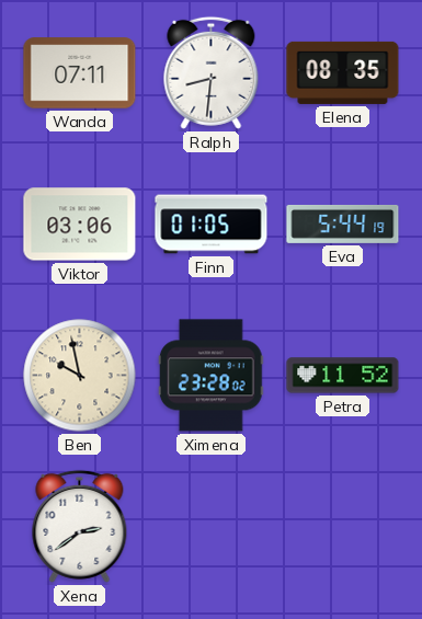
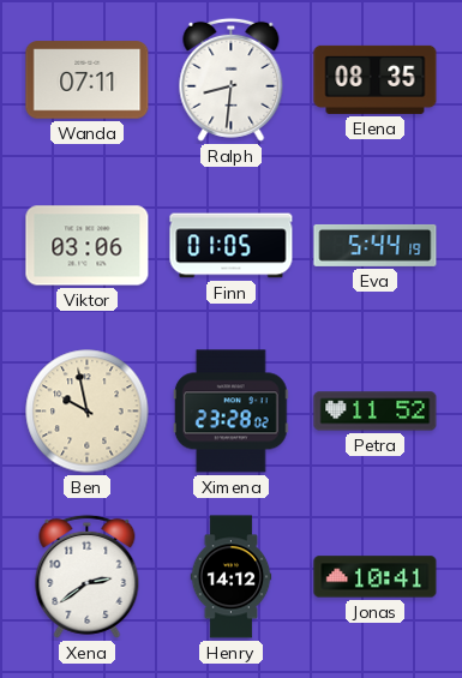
Henry: none -> 14:12
Jonas: none -> 10:41
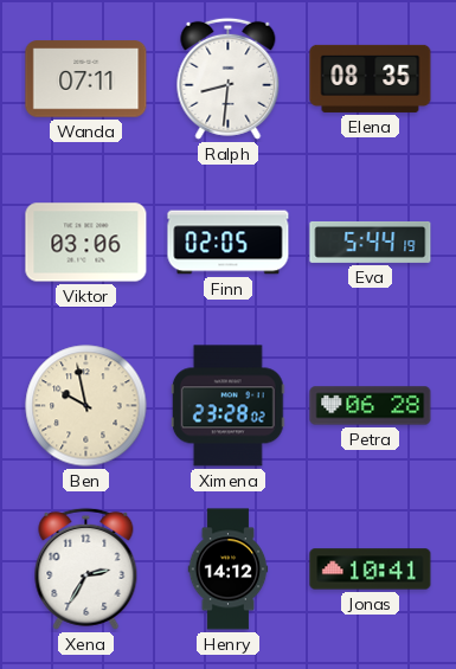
Finn: 01:05 -> 02:05
Petra: 11:52 -> 06:28
Xena: 2:39 -> 2:35
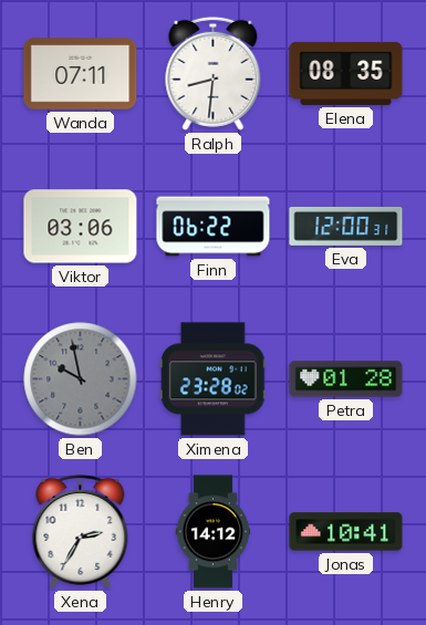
Finn: 02:05 -> 06:22
Eva: 5:44 -> 12:00
Ben dial: cream -> grey
Petra: 06:28 -> 01:28
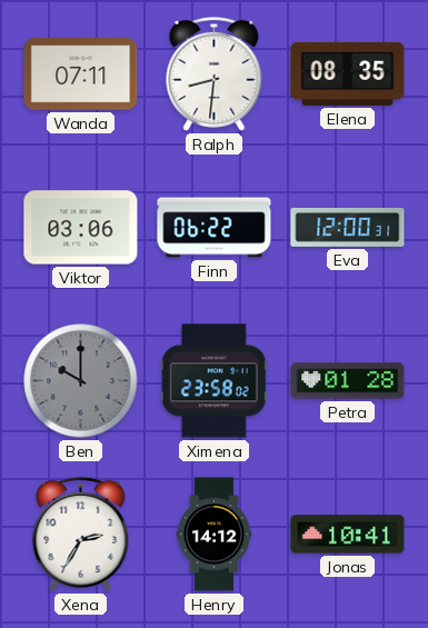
Ben: 9:58 -> 10:00
Ximena: 23:28 -> 23:58
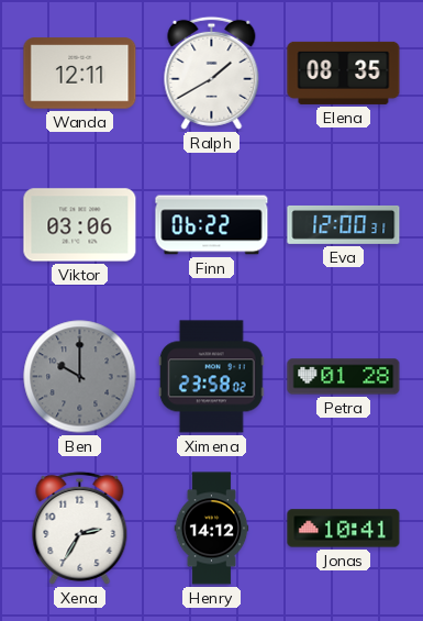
Wanda: 07:11 -> 12:11
Ralph: 8:31 -> 1:40
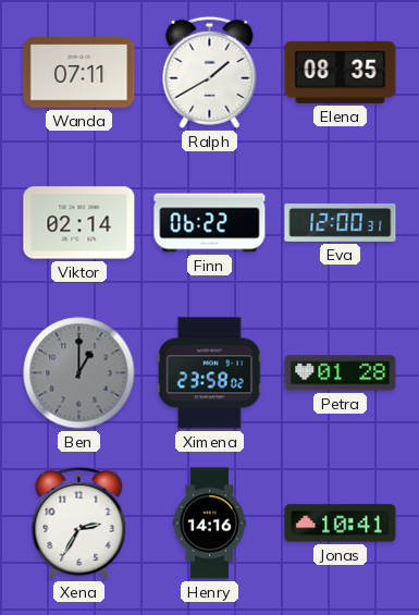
Wanda: 12:11 -> 07:11
Viktor: 03:06 -> 02:14
Ben: 10:00 -> 1:00
Henry: 14:12 -> 14:16
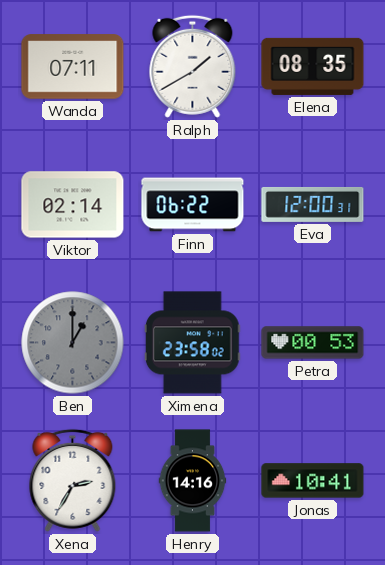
Petra: 01:28 -> 00:53
